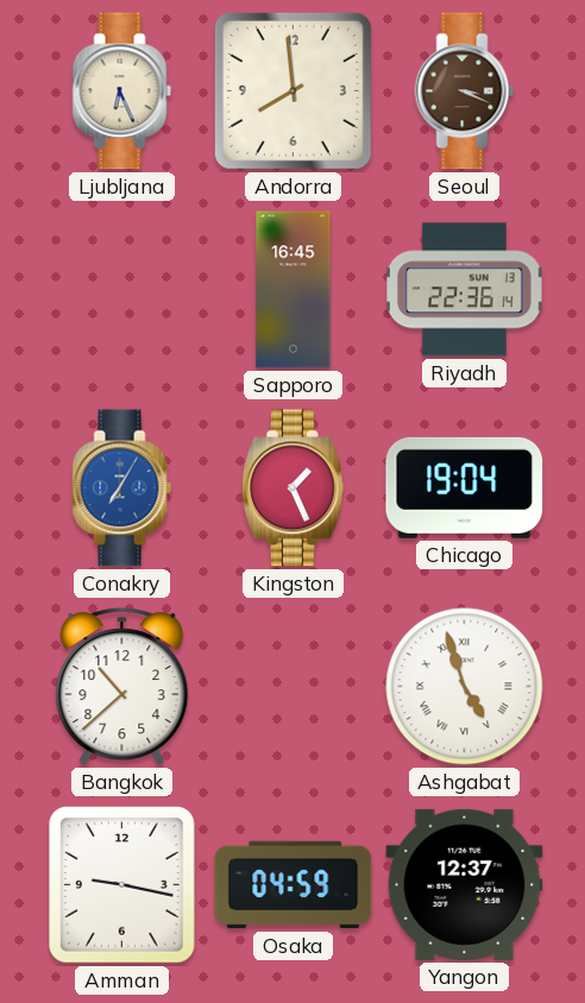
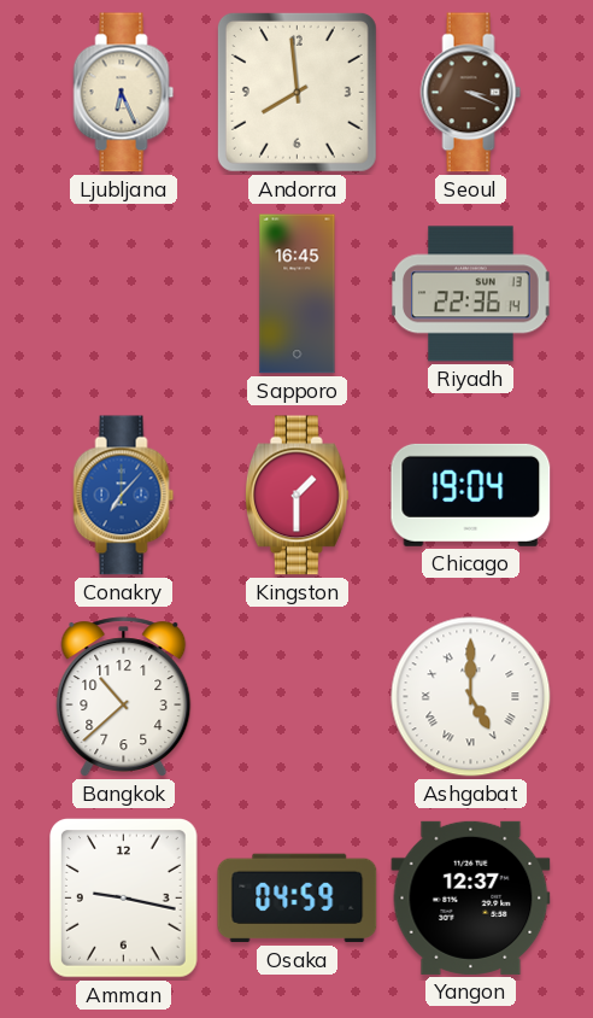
Conakry: 7:05 -> 7:07
Kingston: 1:26 -> 1:30
Ashgabat: 4:57 -> 5:00
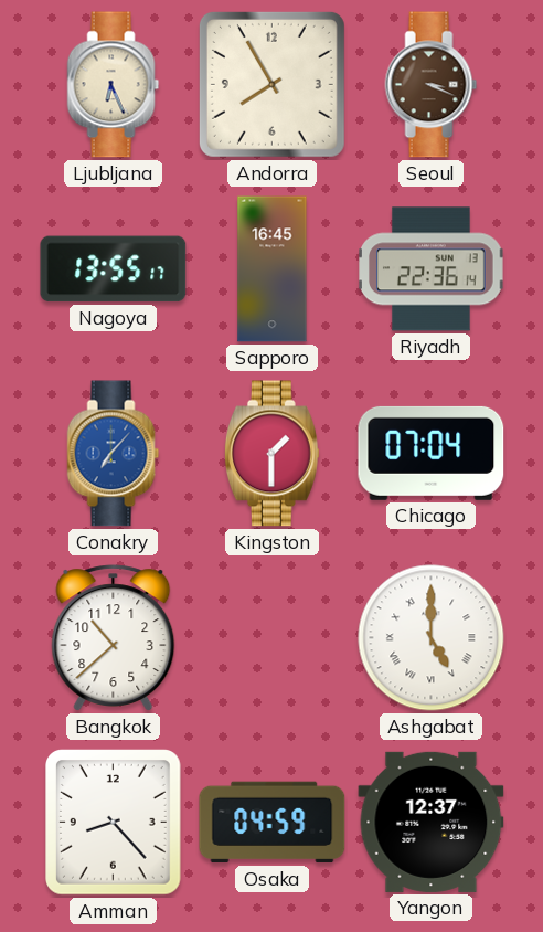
Andorra: 7:59 -> 7:55
Nagoya: none -> 13:55
Chicago: 19:04 -> 07:04
Amman: 9:17 -> 8:23
